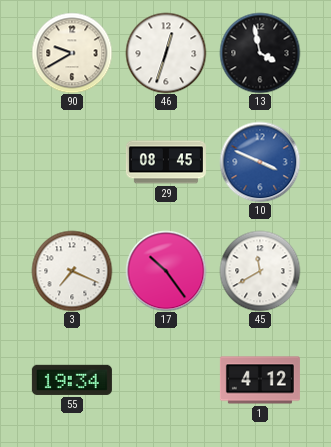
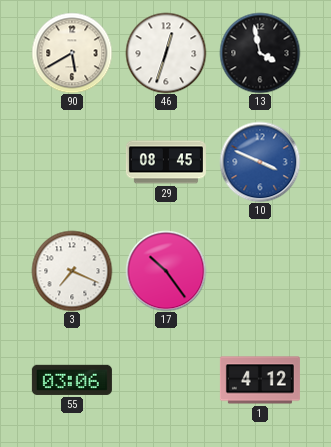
90: 9:40 -> 5:40
45: 11:40 -> none
55: 19:34 -> 03:06
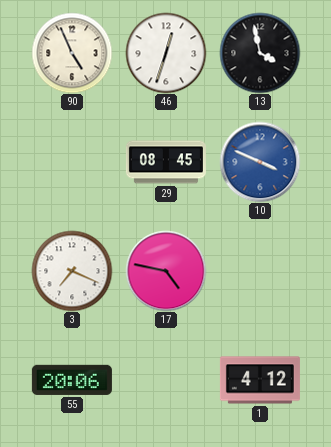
90: 5:40 -> 4:56
17: 10:24 -> 4:47
55: 03:06 -> 20:06
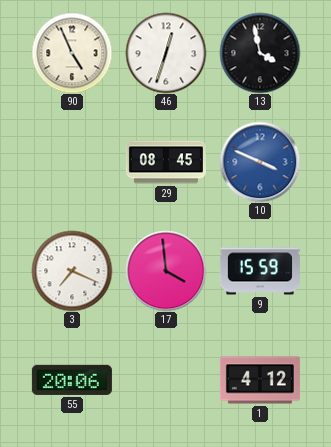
17: 4:47 -> 3:59
9: none -> 15:59
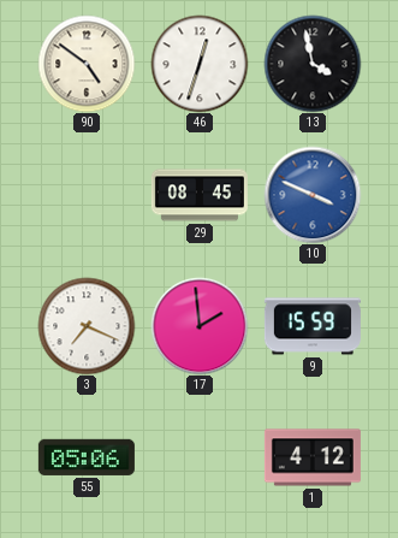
90: 4:56 -> 4:51
17: 3:59 -> 1:59
55: 20:06 -> 05:06
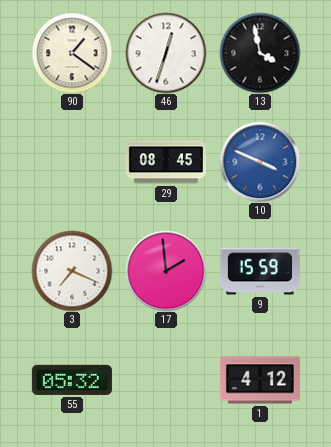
90: 4:51 -> 1:21
55: 05:06 -> 05:32
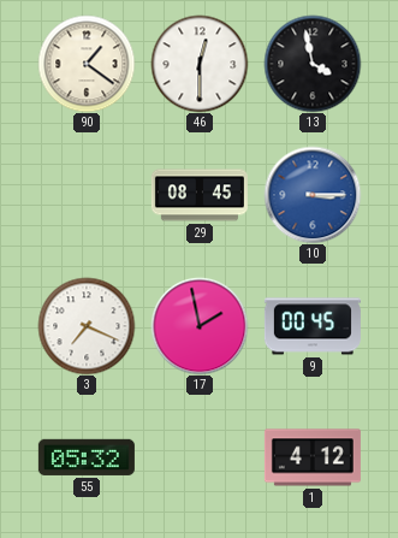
46: 12:33 -> 12:30
10: 3:49 -> 3:15
17: 1:59 -> 1:58
9: 15:59 -> 00:45
